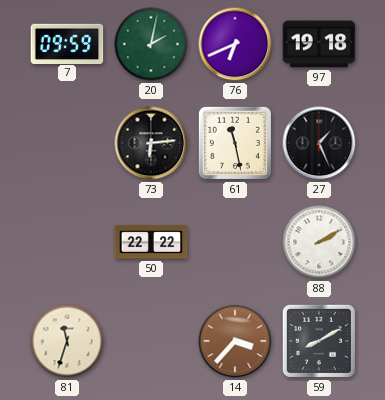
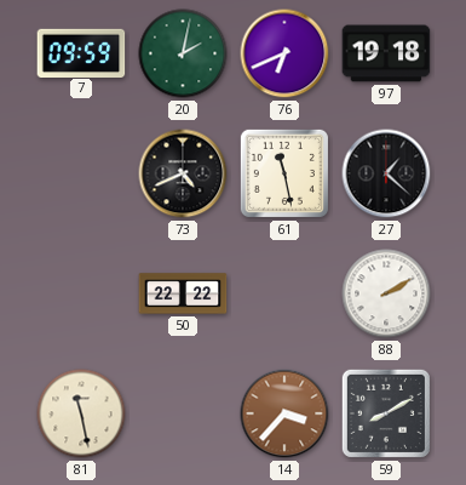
73: 6:14 -> 4:41
27: 1:26 -> 1:22
81: 11:33 -> 11:28
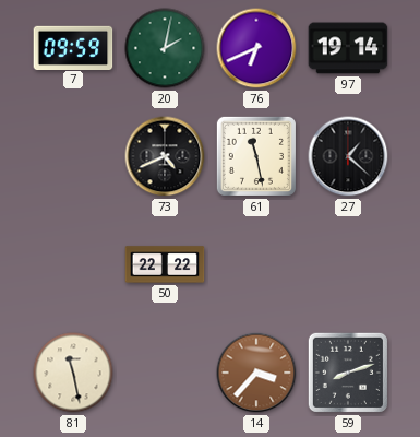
97: 19:18 -> 19:14
88: 2:10 -> none
59: 8:10 -> 8:12
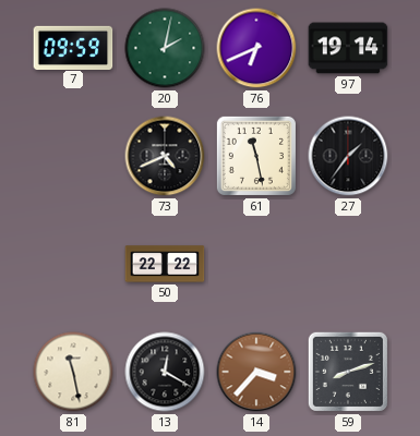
27: 1:22 -> 1:36
13: none -> 12:20
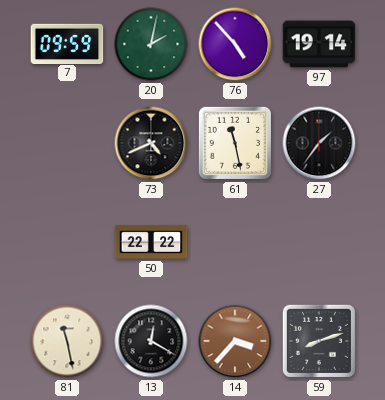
76: 6:41 -> 4:53
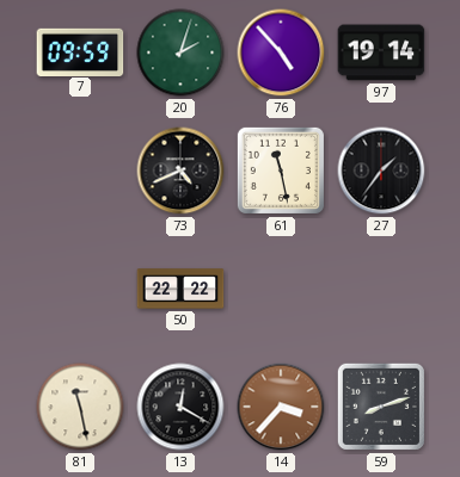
20: 2:02 -> 2:03
